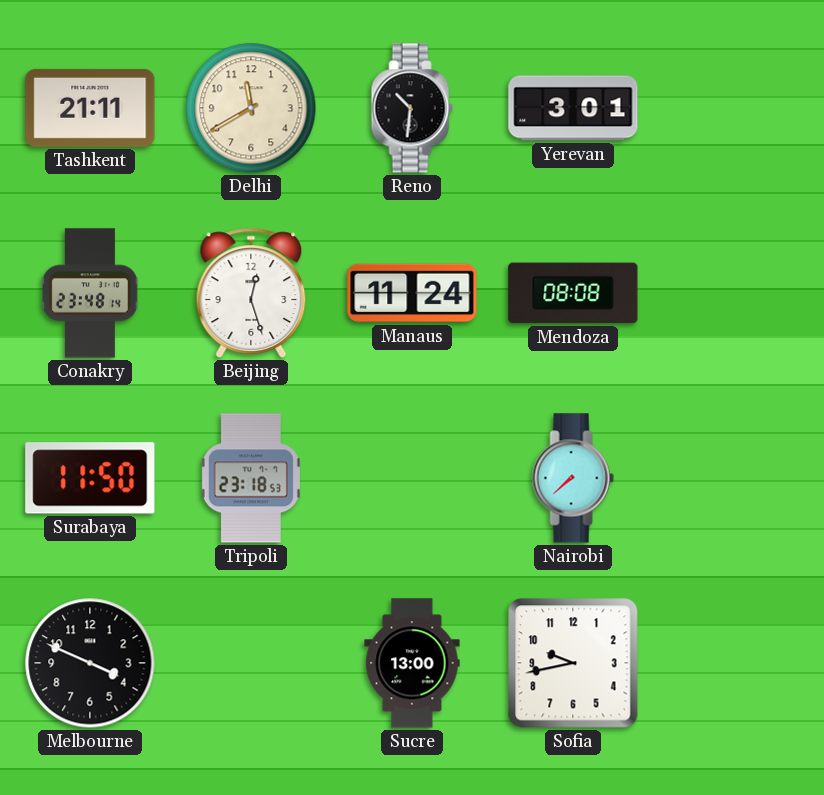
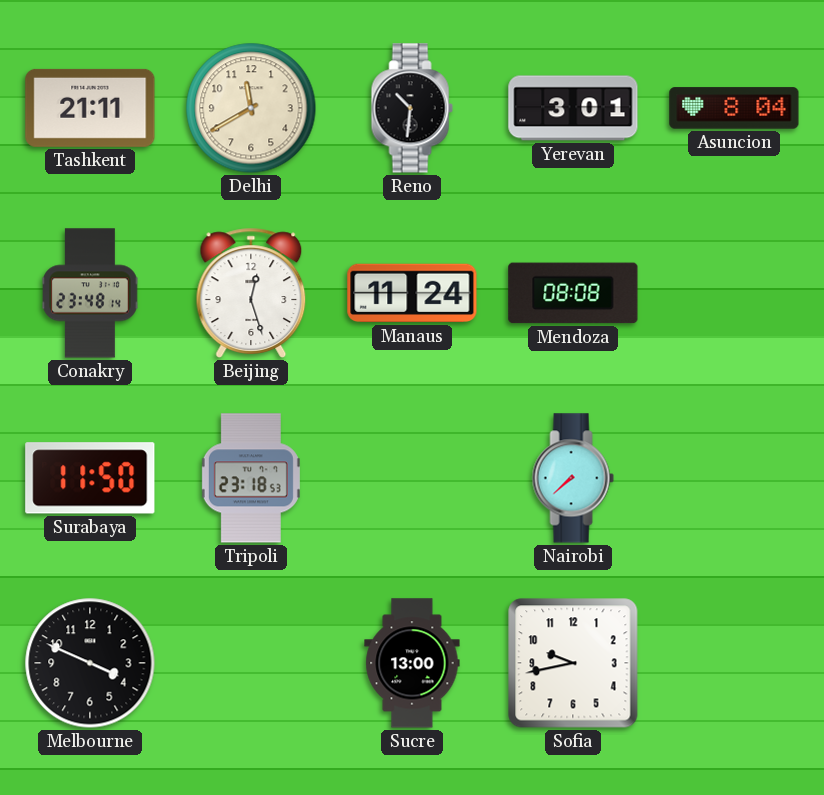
Asuncion: none -> 8:04
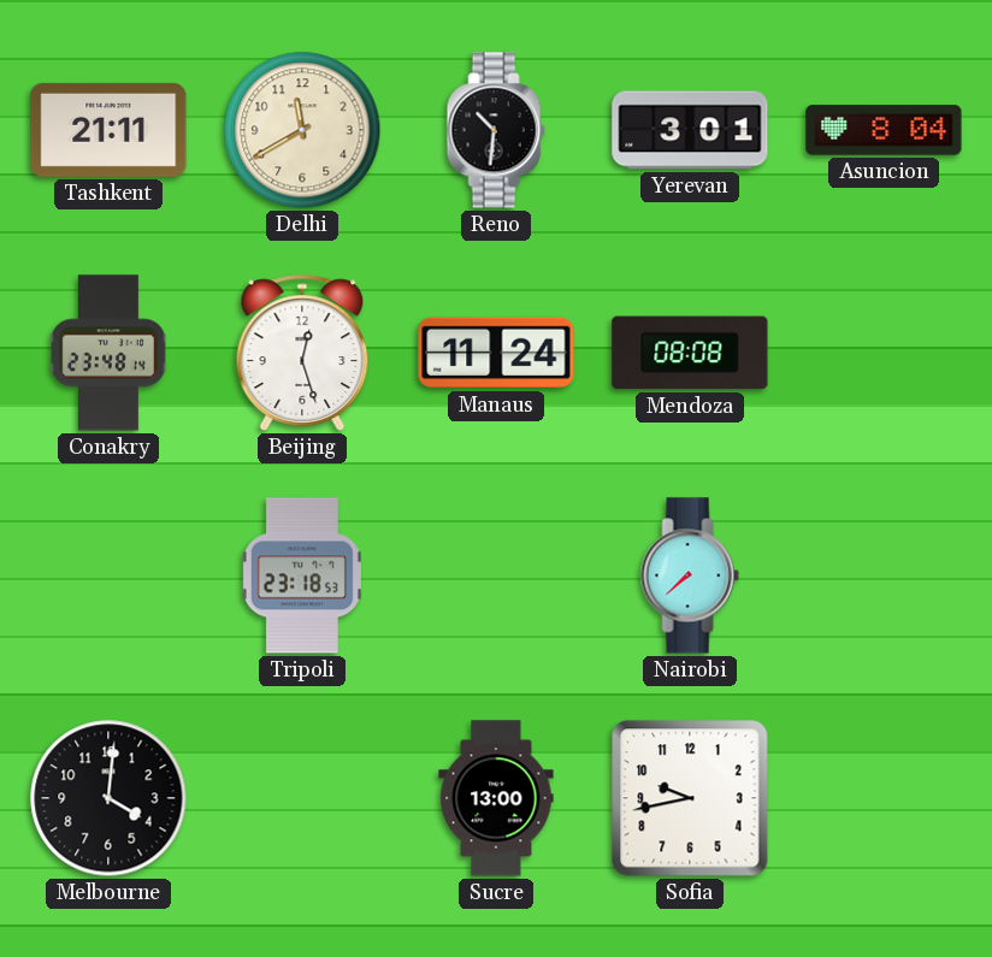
Surabaya: 11:50 -> none
Melbourne: 3:49 -> 4:01
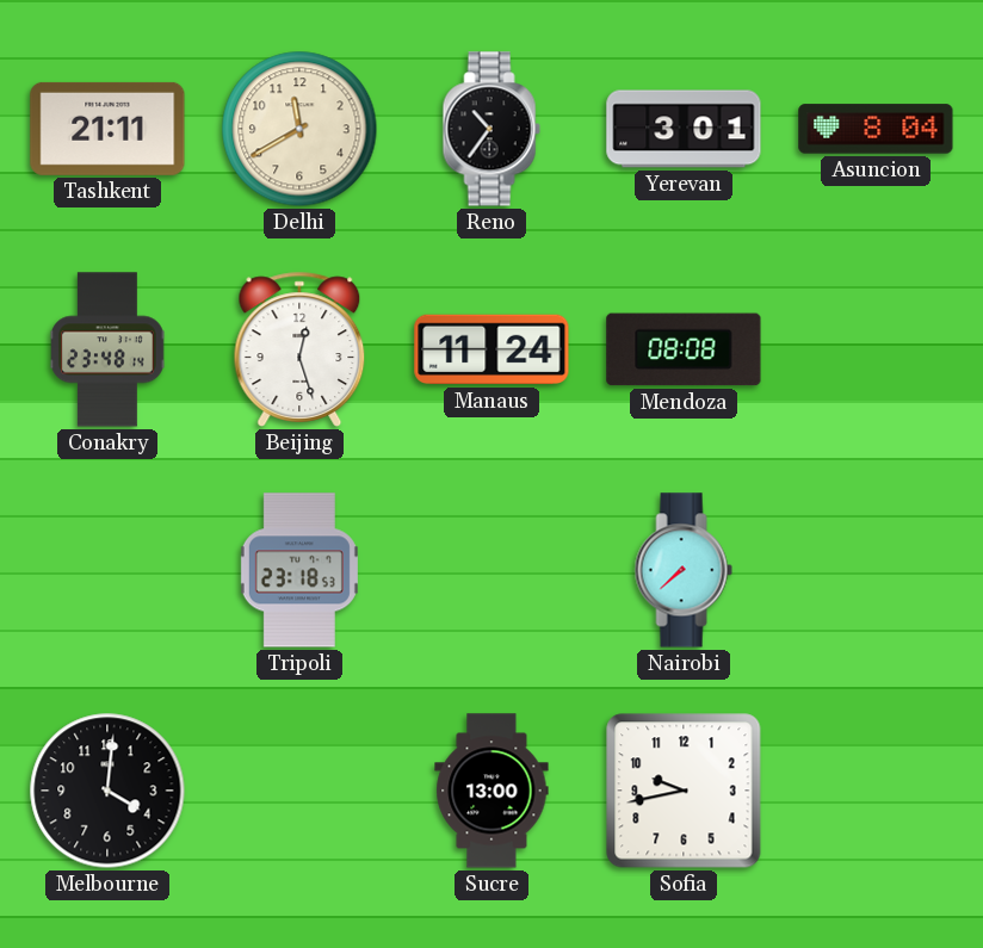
Reno: 10:31 -> 10:36
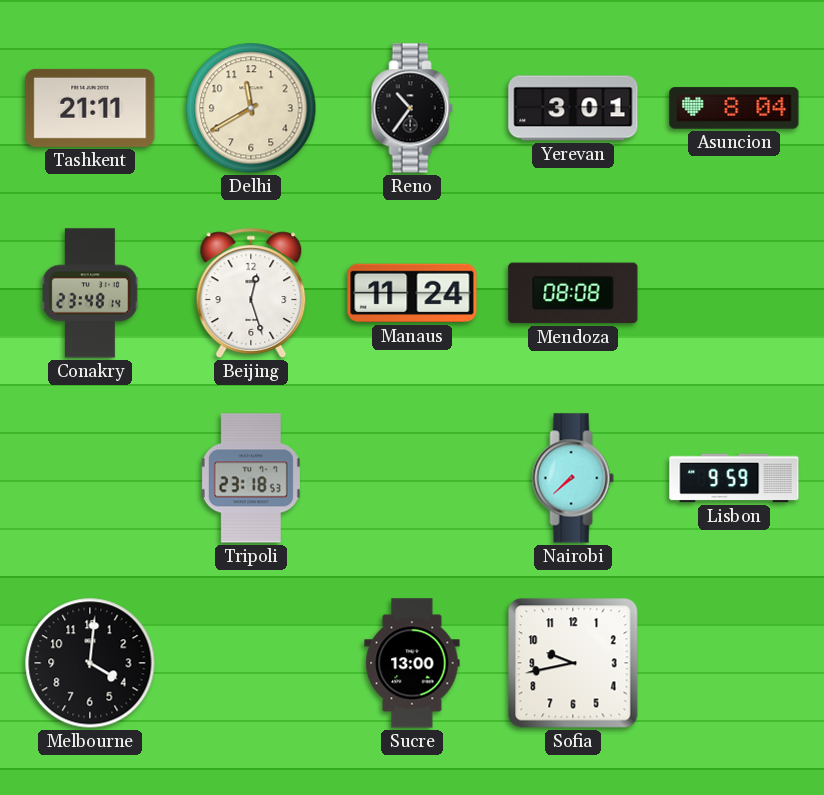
Lisbon: none -> 9:59
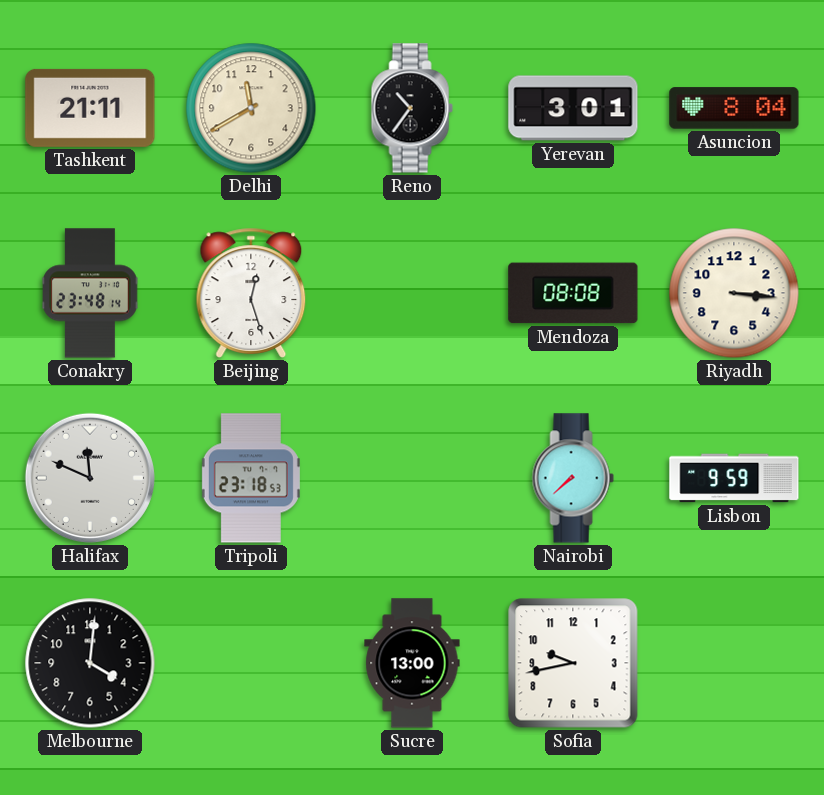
Manaus: 11:24 -> none
Riyadh: none -> 3:16
Halifax: none -> 11:49
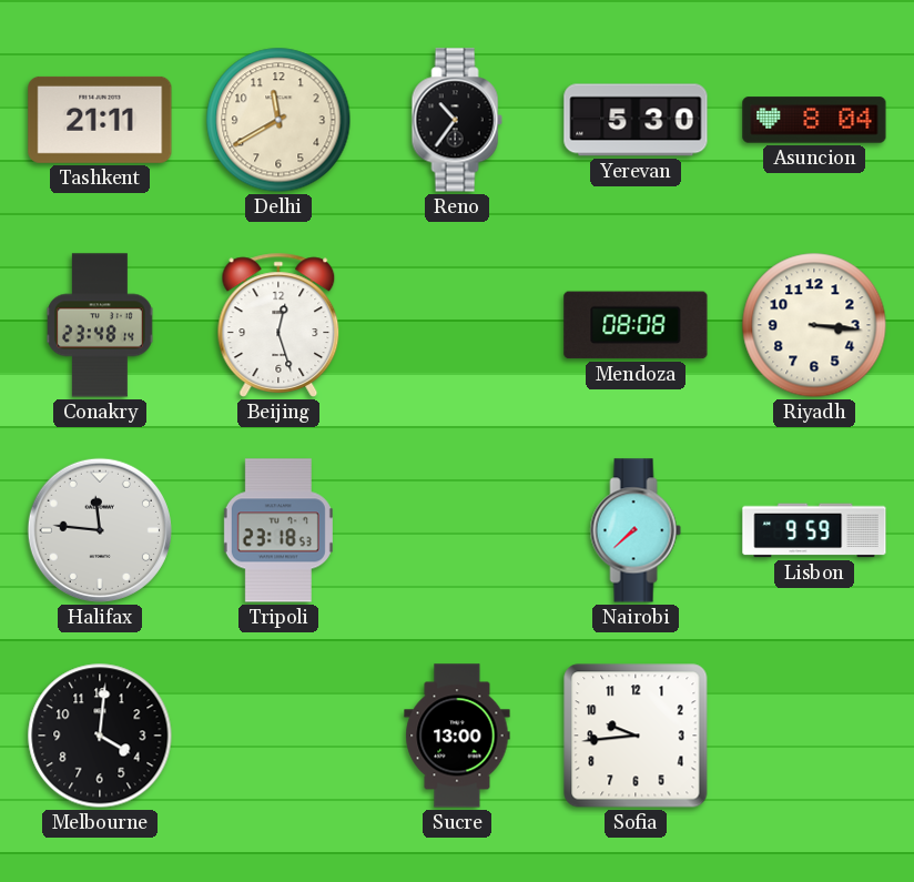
Yerevan: 3:01 -> 5:30
Halifax: 11:49 -> 11:46
Sofia: 9:43 -> 9:44
